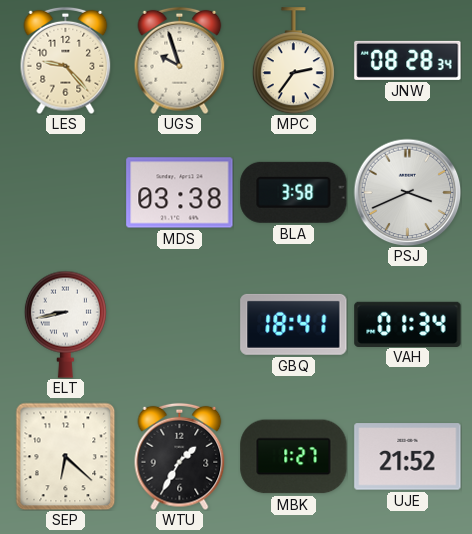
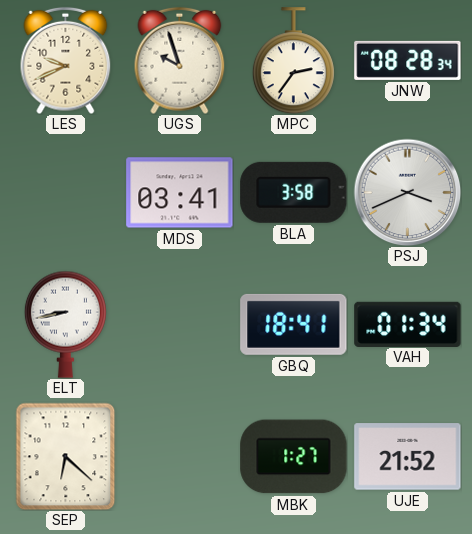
LES: 9:23 -> 9:41
MDS: 03:38 -> 03:41
WTU: 1:35 -> none
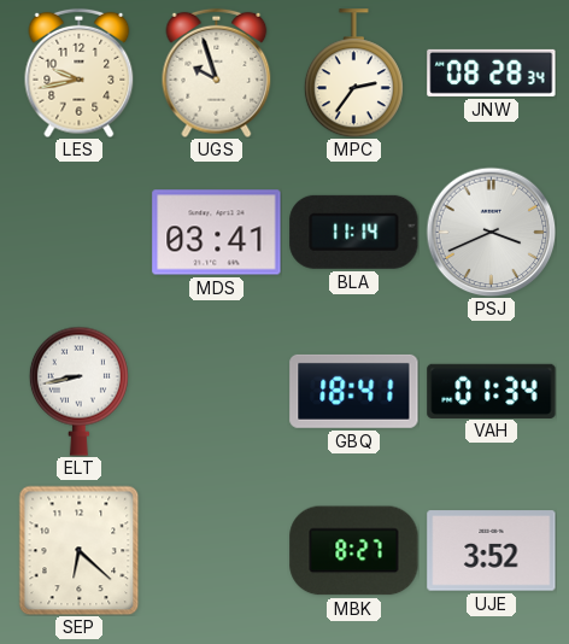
LES: 9:41 -> 9:43
BLA: 3:58 -> 11:14
MBK: 1:27 -> 8:27
UJE: 21:52 -> 3:52
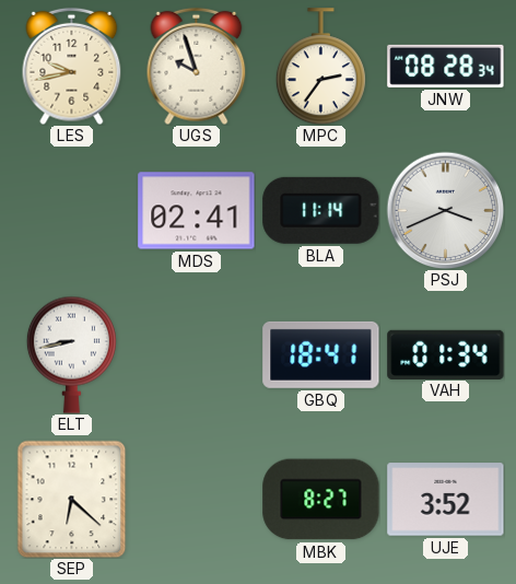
MDS: 03:41 -> 02:41
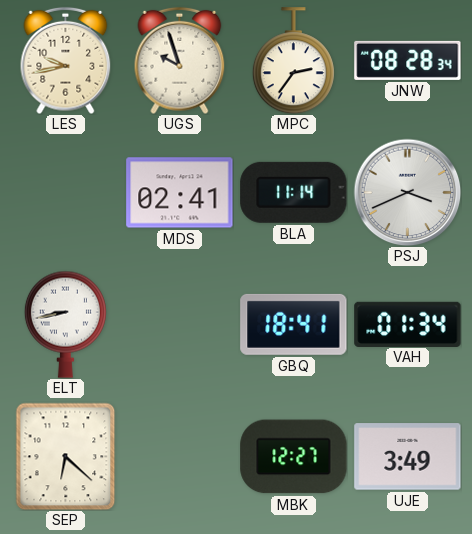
MBK: 8:27 -> 12:27
UJE: 3:52 -> 3:49
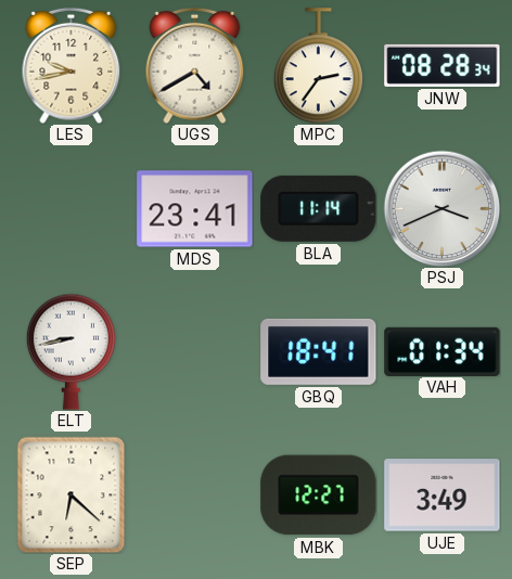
UGS: 9:57 -> 4:40
MDS: 02:41 -> 23:41
